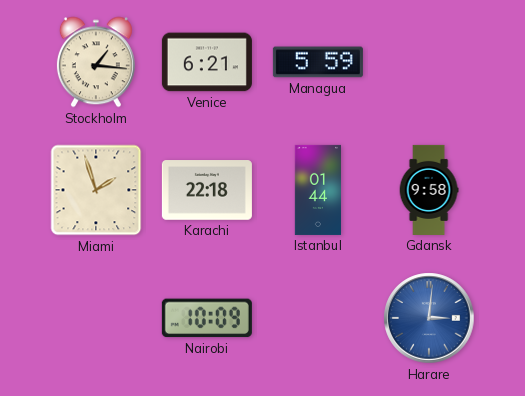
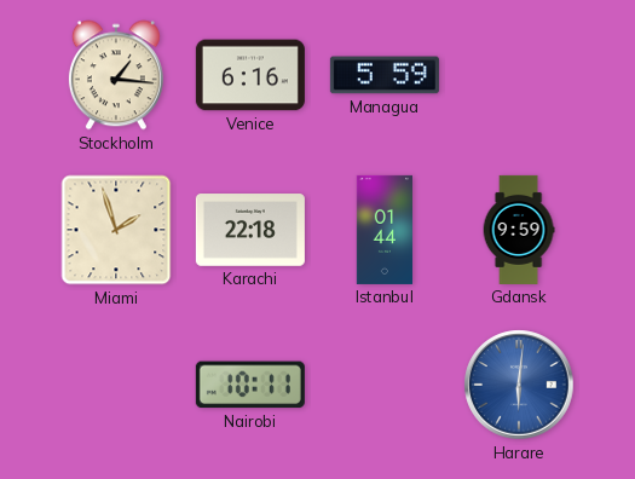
Venice: 6:21 -> 6:16
Gdansk: 9:58 -> 9:59
Nairobi: 10:09 -> 10:11
Harare: 3:01 -> 6:01
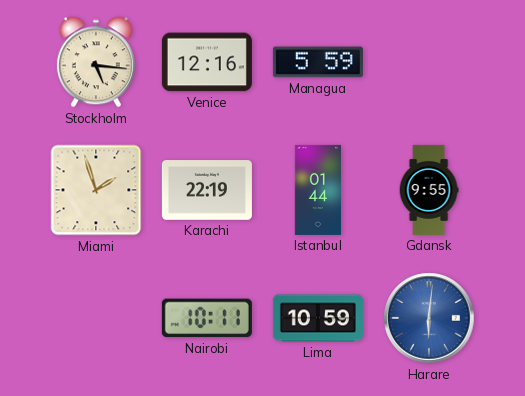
Stockholm: 1:16 -> 5:16
Venice: 6:16 -> 12:16
Karachi: 22:18 -> 22:19
Gdansk: 9:59 -> 9:55
Lima: none -> 10:59
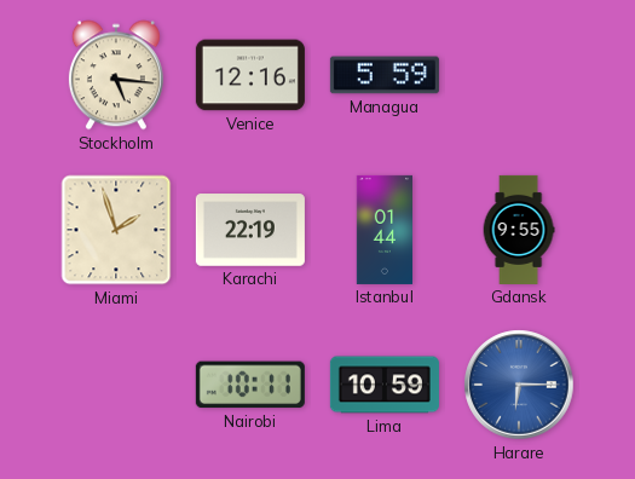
Harare: 6:01 -> 6:15
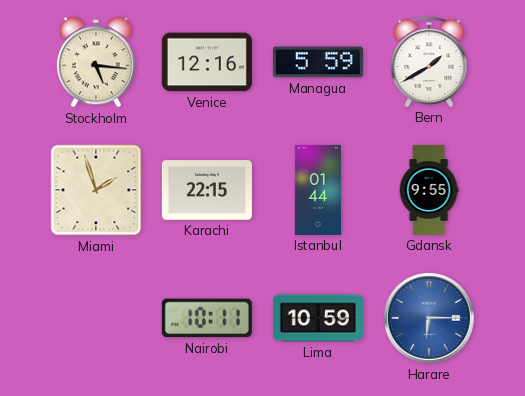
Bern: none -> 1:40
Karachi: 22:19 -> 22:15
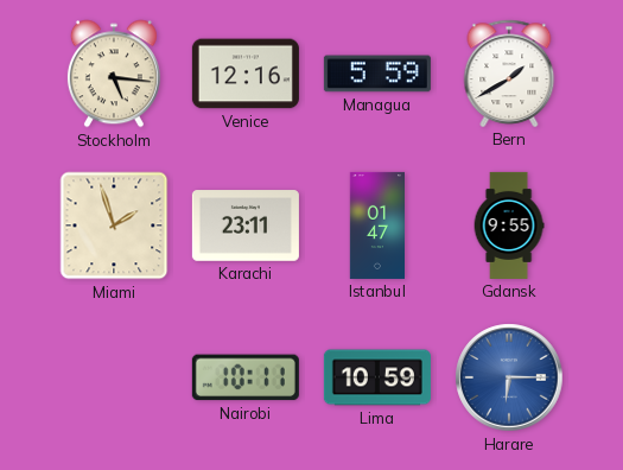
Karachi: 22:15 -> 23:11
Istanbul: 01:44 -> 01:47
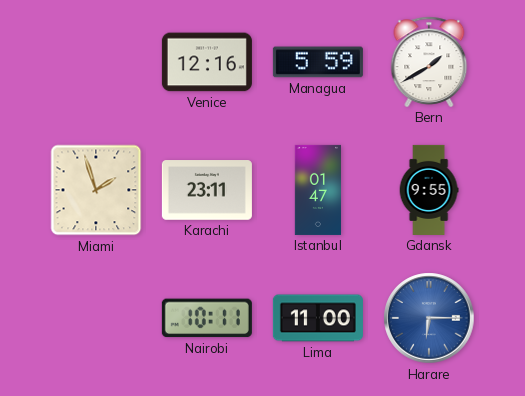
Stockholm: 5:16 -> none
Lima: 10:59 -> 11:00
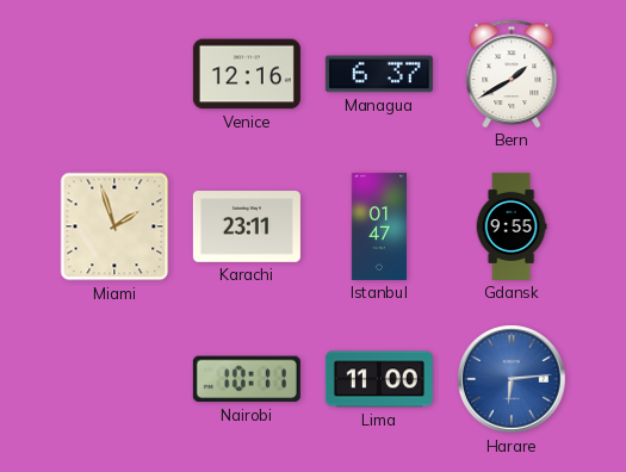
Managua: 5:59 -> 6:37
Harare: 6:15 -> 6:14
